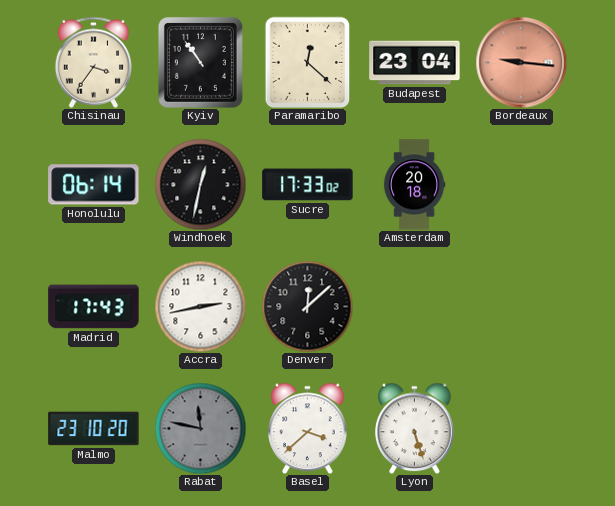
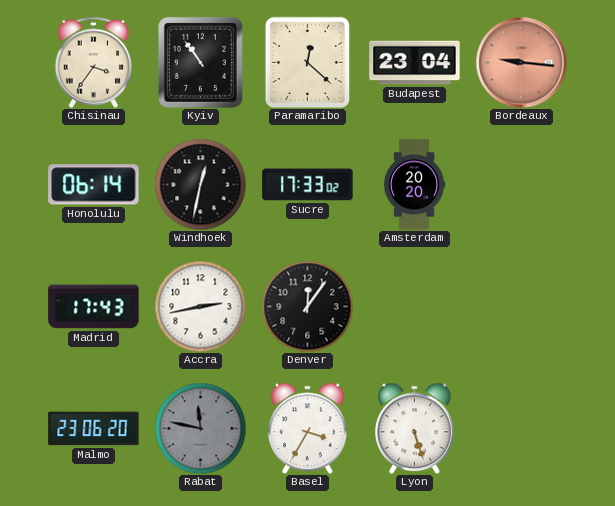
Amsterdam: 20:18 -> 20:20
Denver: 12:08 -> 12:06
Malmo: 23:10 -> 23:06
Basel: 3:38 -> 3:35
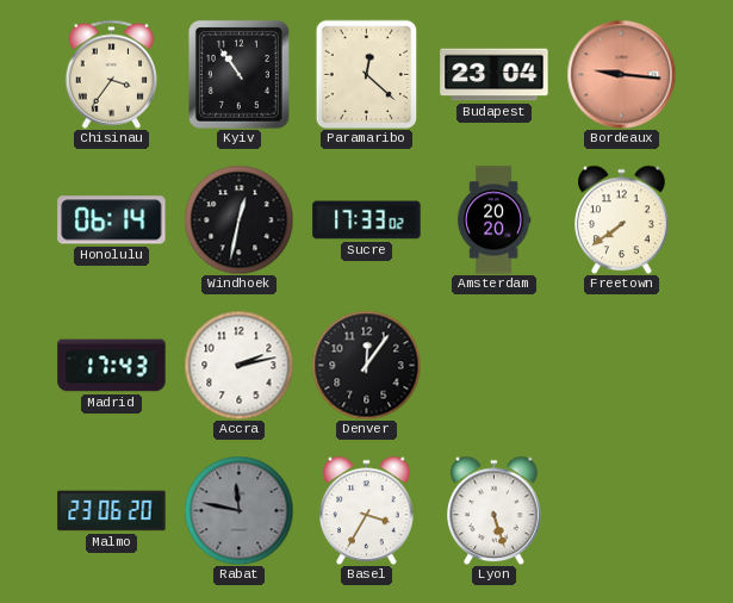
Freetown: none -> 7:39
Accra: 2:43 -> 2:13
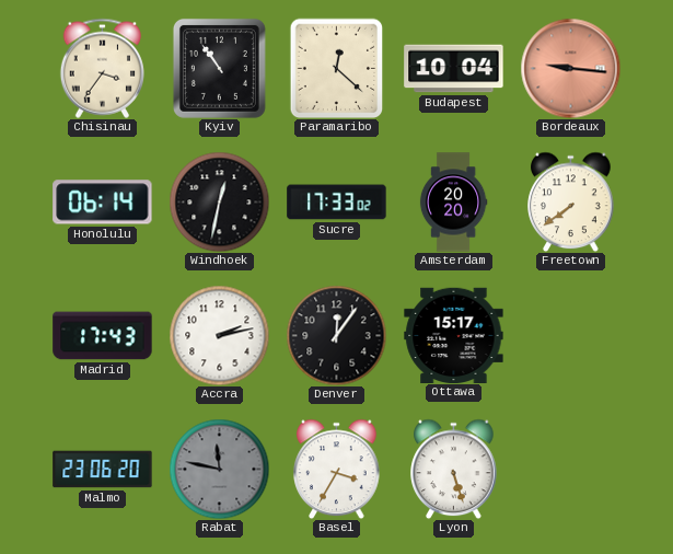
Budapest: 23:04 -> 10:04
Ottawa: none -> 15:17
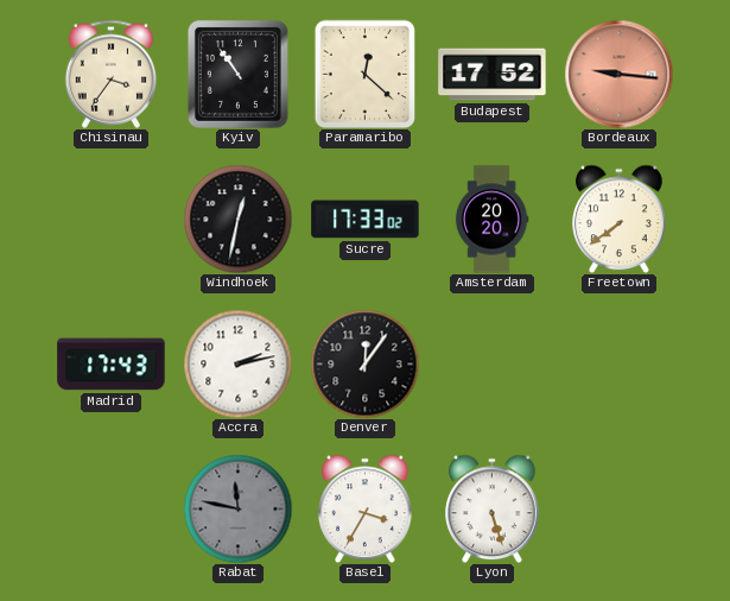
Budapest: 10:04 -> 17:52
Honolulu: 06:14 -> none
Ottawa: 15:17 -> none
Malmo: 23:06 -> none
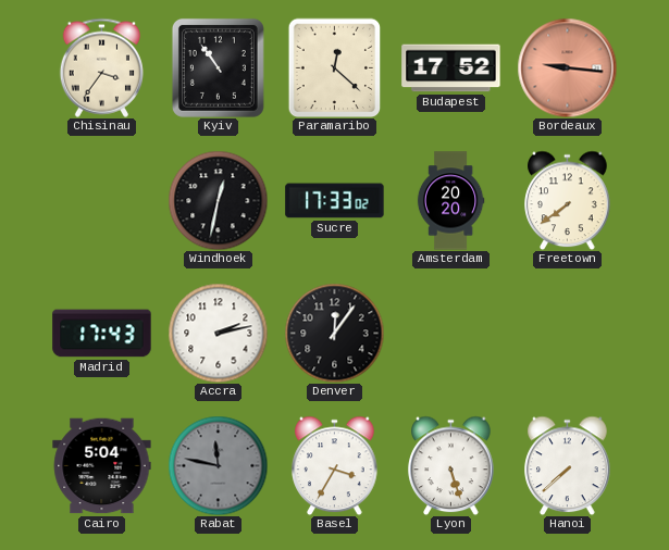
Cairo: none -> 5:04
Hanoi: none -> 7:38
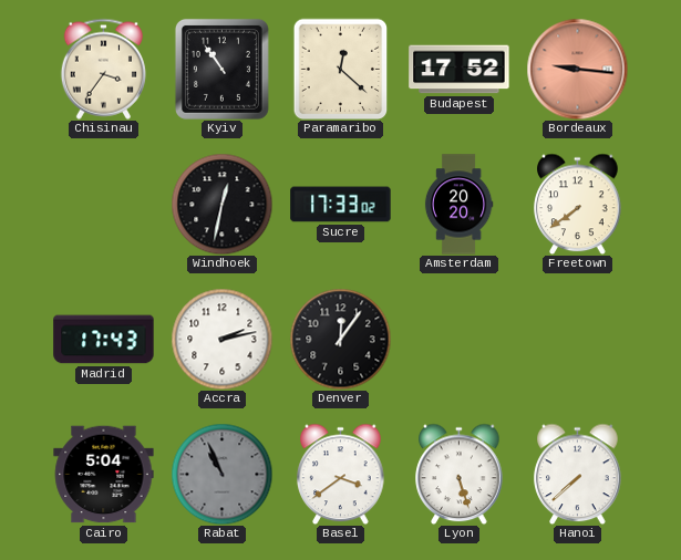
Rabat: 11:47 -> 10:56
Basel: 3:35 -> 3:39
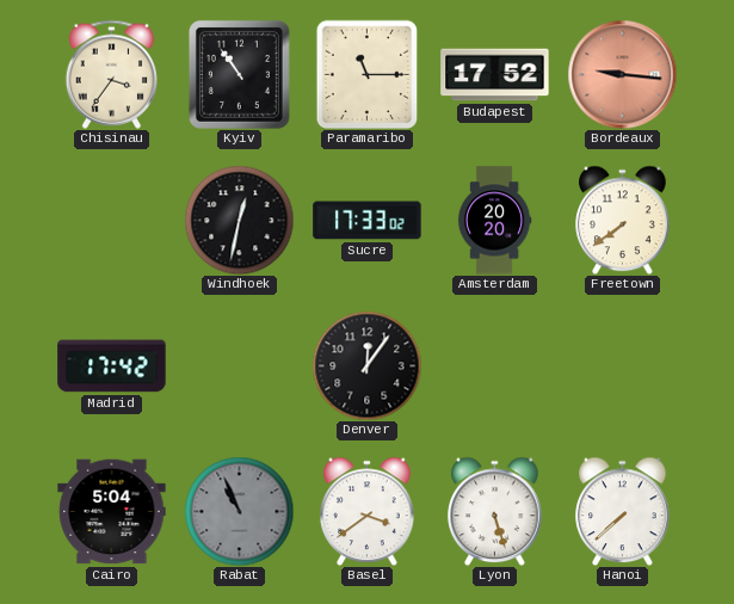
Paramaribo: 12:22 -> 11:15
Madrid: 17:43 -> 17:42
Accra: 2:13 -> none
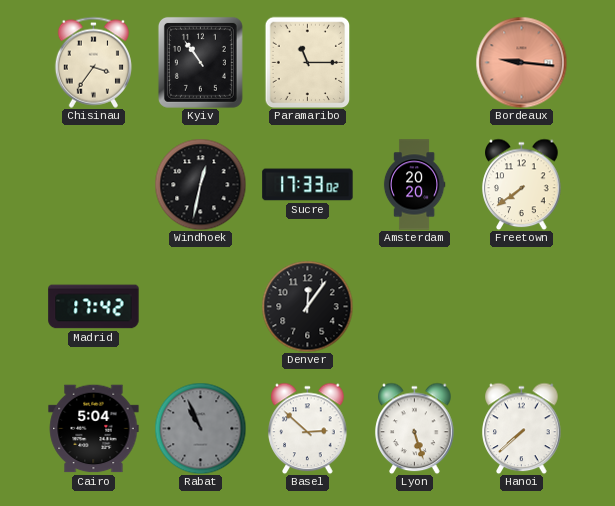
Budapest: 17:52 -> none
Basel: 3:39 -> 2:52
